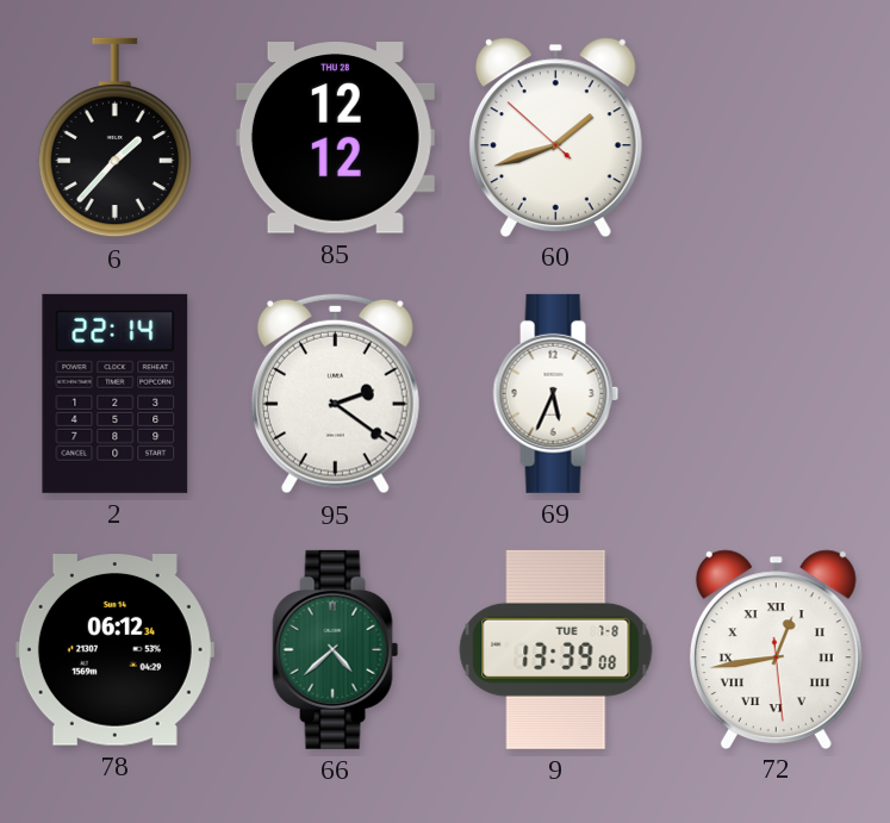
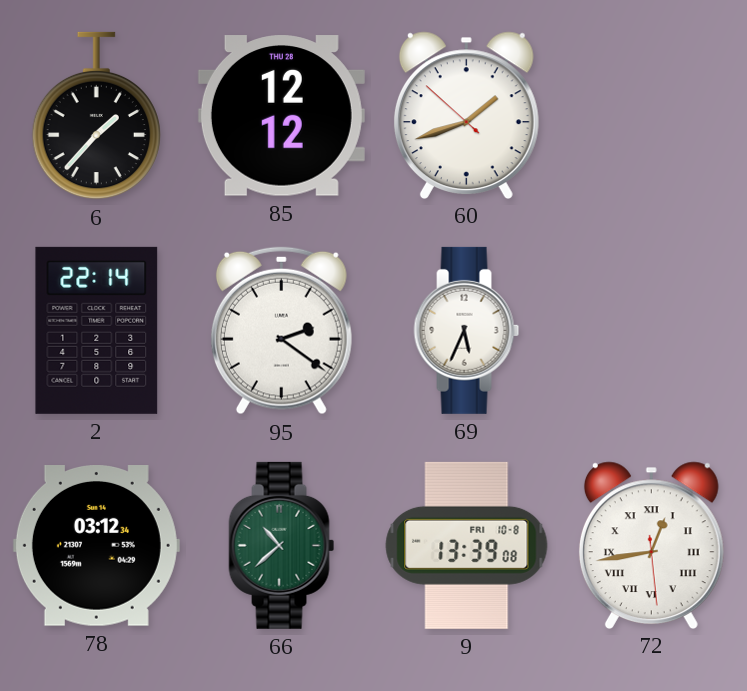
78: 06:12 -> 03:12
66: 4:38 -> 10:38
9 date: TUE 7-8 -> FRI 10-8
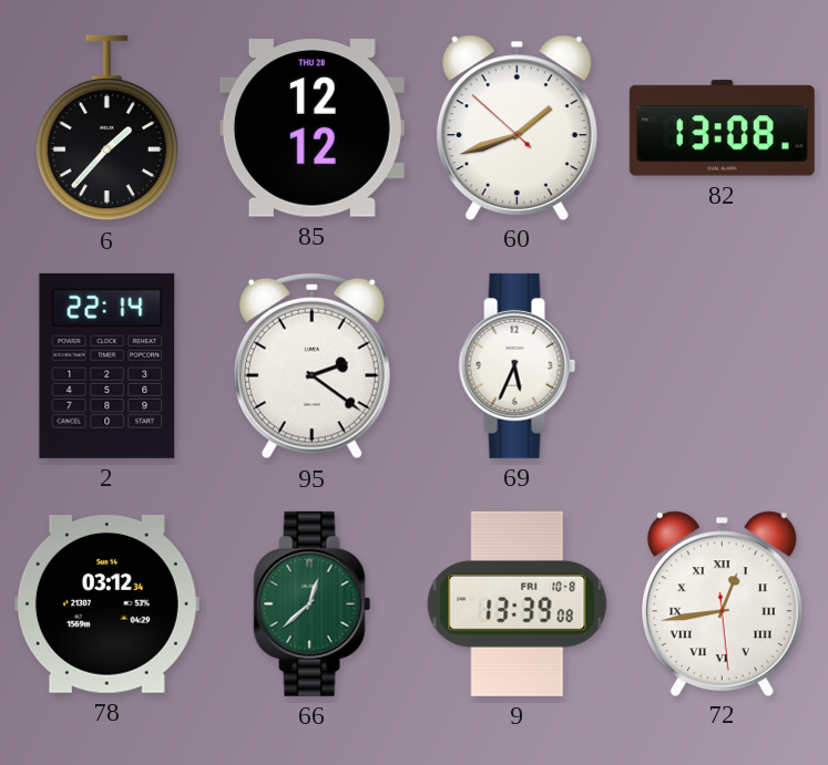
82: none -> 13:08
66: 10:38 -> 12:38
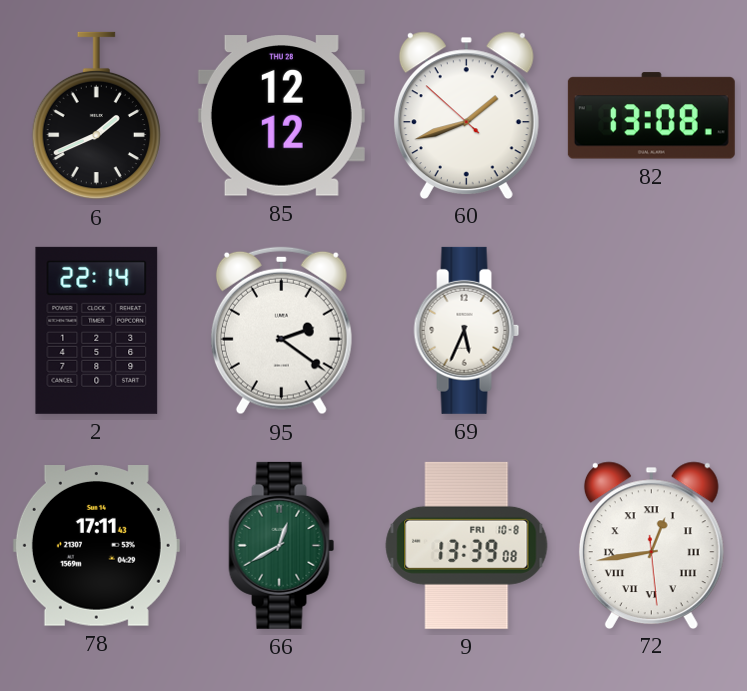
6: 1:37 -> 1:41
78: 03:12 -> 17:11
66: 12:38 -> 12:40
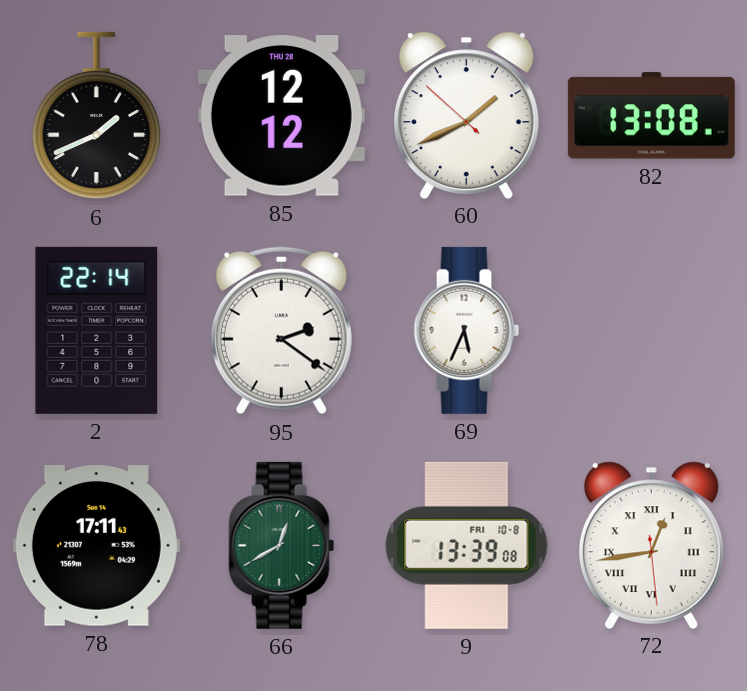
60: 1:41 -> 1:40
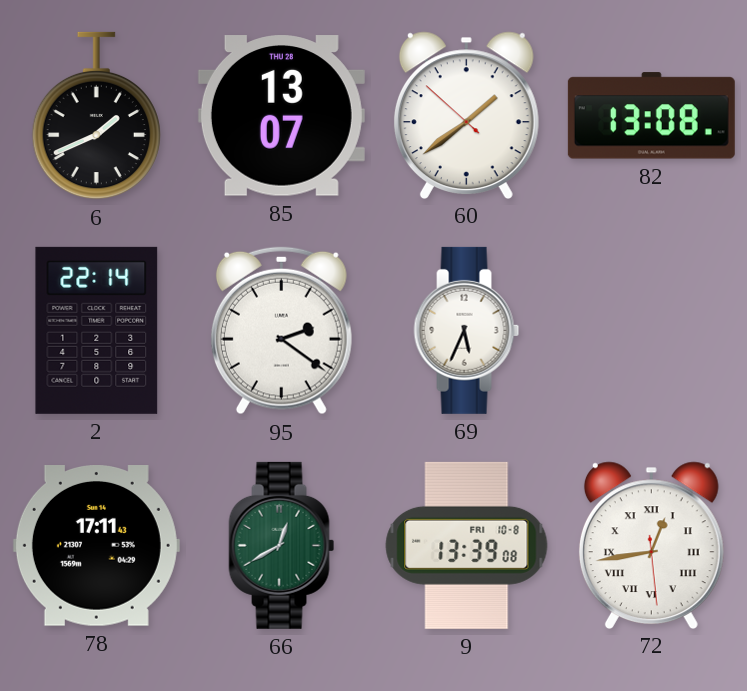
85: 12:12 -> 13:07
60: 1:40 -> 1:38
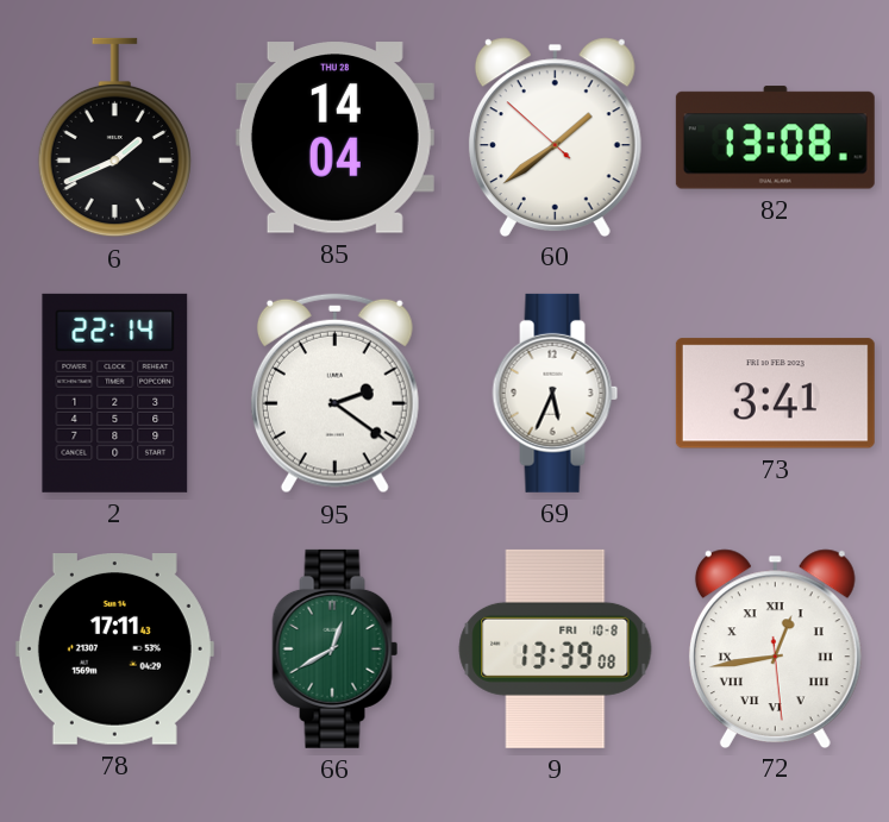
85: 13:07 -> 14:04
73: none -> 3:41
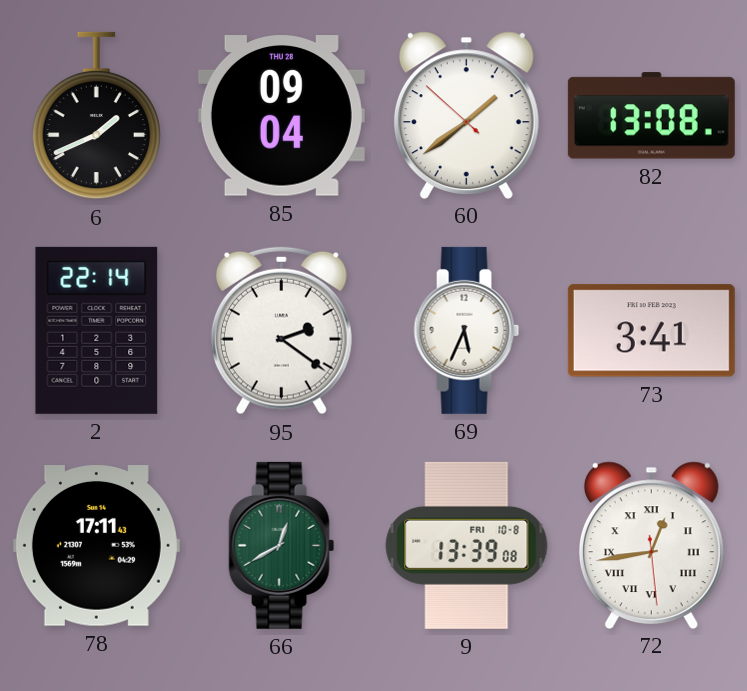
85: 14:04 -> 09:04
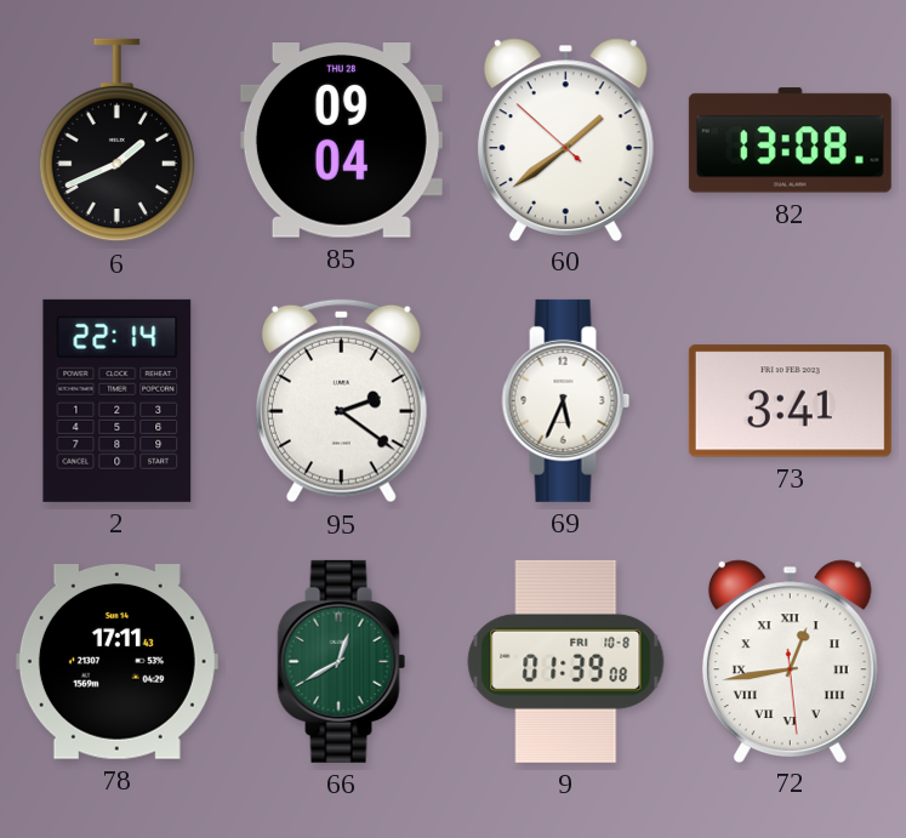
9: 13:39 -> 01:39
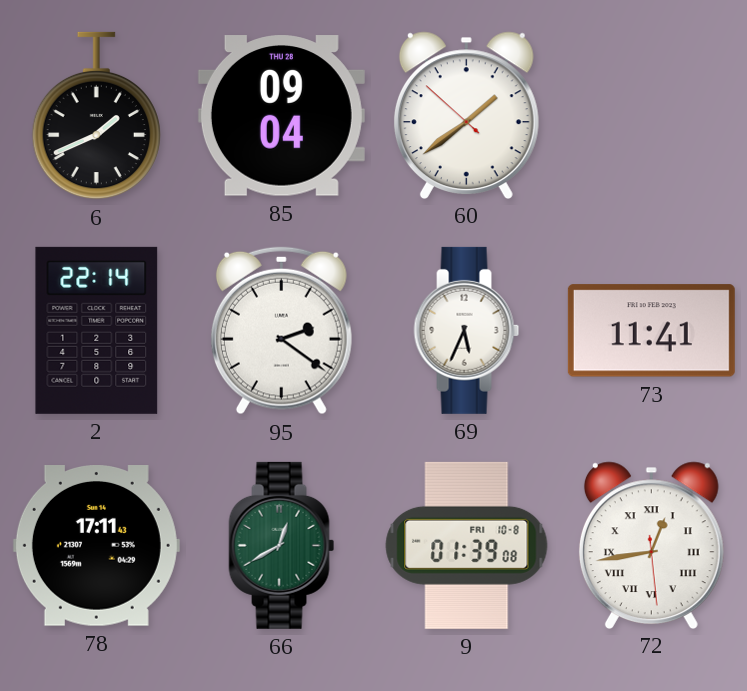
82: 13:08 -> none
73: 3:41 -> 11:41
